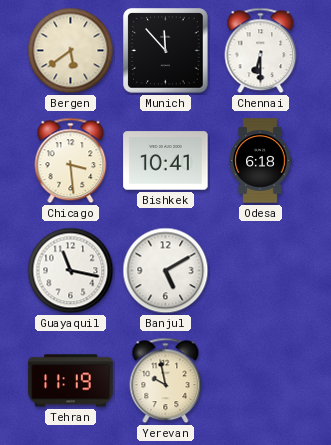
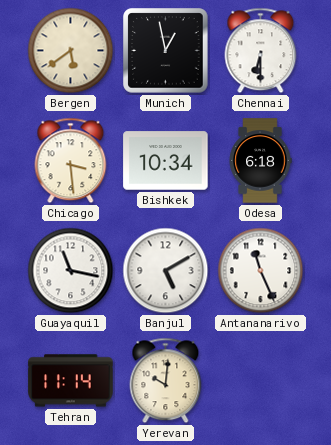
Munich: 11:53 -> 12:58
Bishkek: 10:41 -> 10:34
Antananarivo: none -> 11:26
Tehran: 11:19 -> 11:14
Yerevan: 9:58 -> 10:01
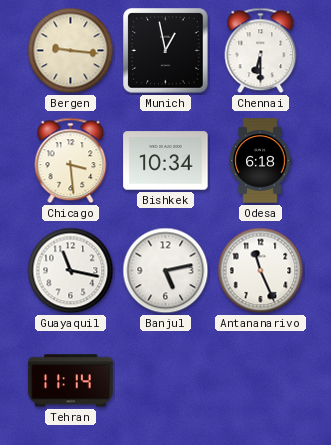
Bergen: 5:39 -> 9:16
Banjul: 5:10 -> 5:13
Yerevan: 10:01 -> none
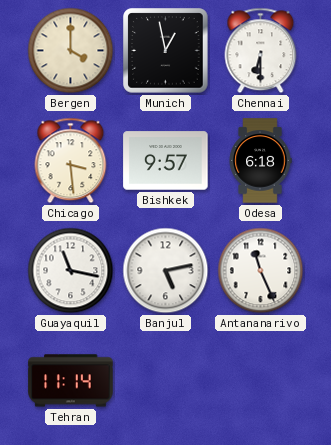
Bergen: 9:16 -> 4:00
Bishkek: 10:34 -> 9:57
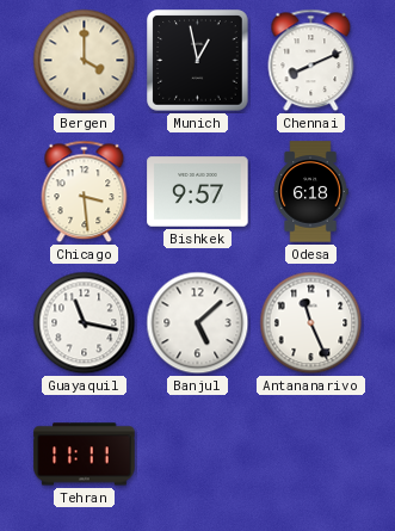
Chennai: 6:30 -> 8:11
Banjul: 5:13 -> 5:08
Tehran: 11:14 -> 11:11
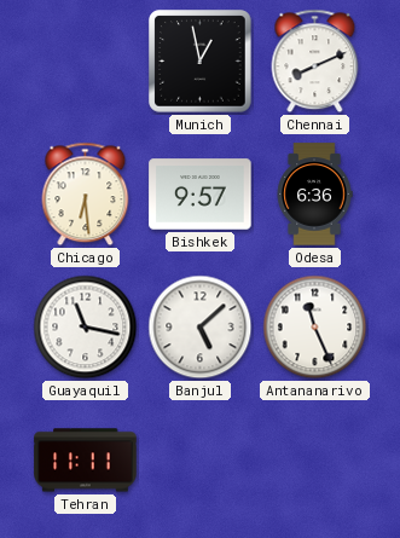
Bergen: 4:00 -> none
Chicago: 3:29 -> 6:29
Odesa: 6:18 -> 6:36
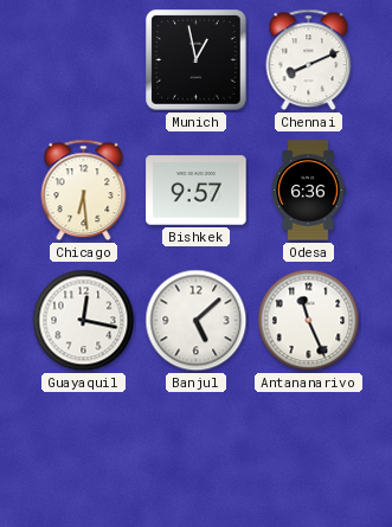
Guayaquil: 11:17 -> 12:17
Tehran: 11:11 -> none
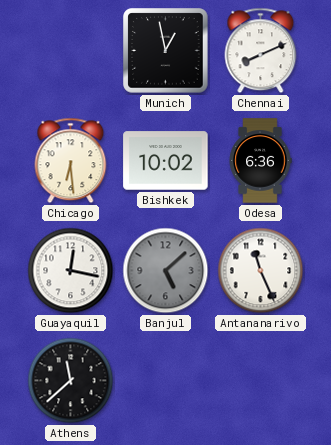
Bishkek: 9:57 -> 10:02
Banjul dial: white -> grey
Athens: none -> 11:38
